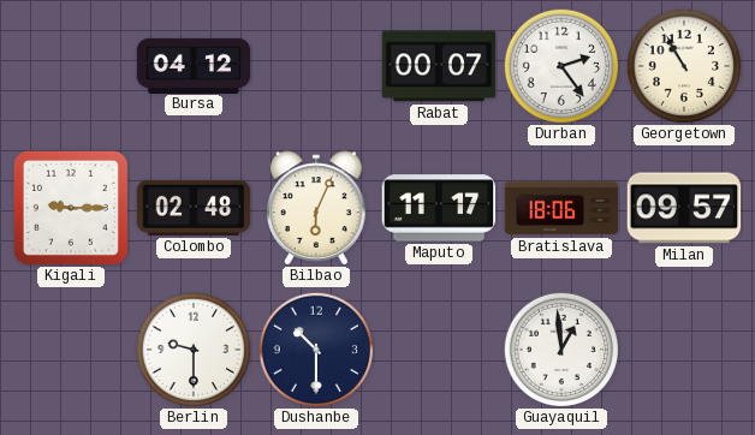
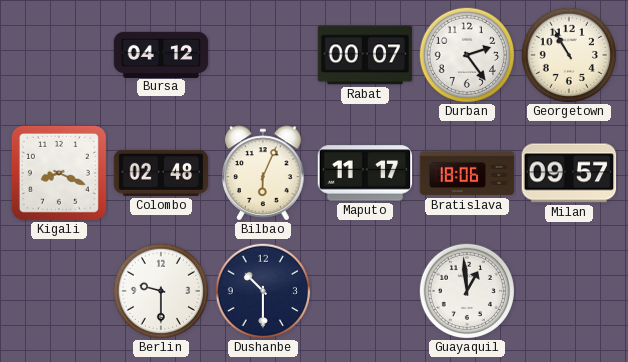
Kigali: 9:15 -> 8:19
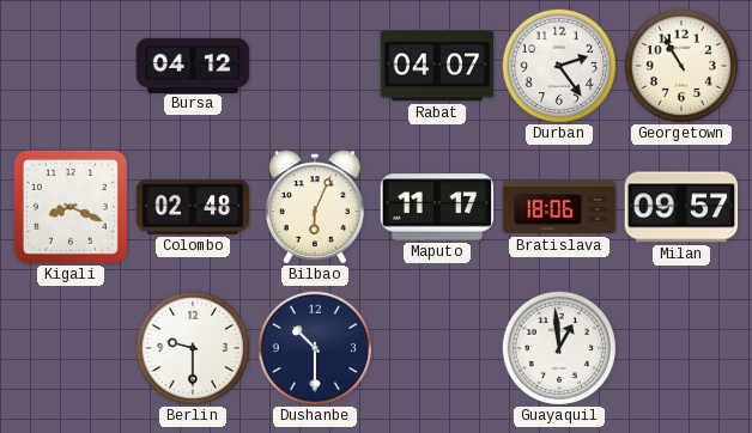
Rabat: 00:07 -> 04:07
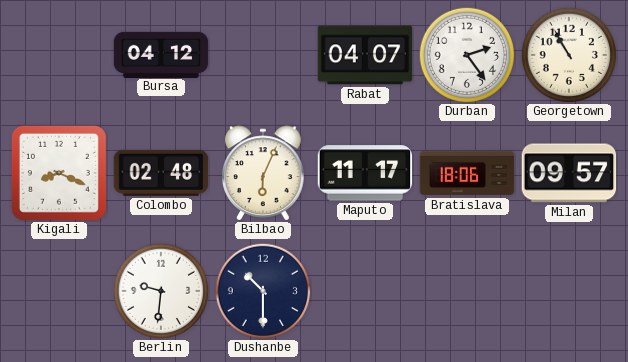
Berlin: 9:30 -> 9:31
Guayaquil: 12:59 -> none
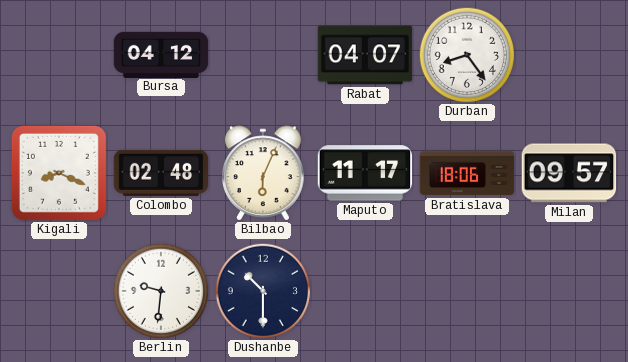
Durban: 2:24 -> 8:24
Georgetown: 10:55 -> none
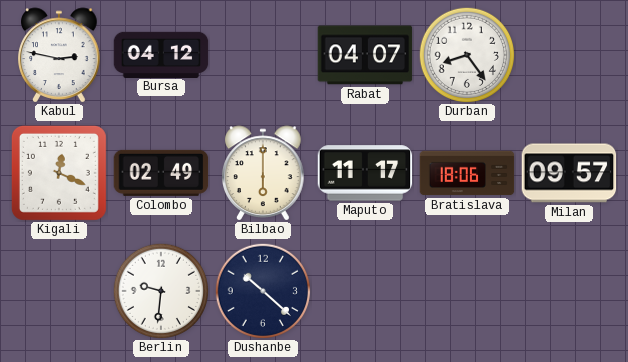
Kabul: none -> 2:47
Kigali: 8:19 -> 12:19
Colombo: 02:48 -> 02:49
Bilbao: 6:04 -> 6:00
Dushanbe: 10:30 -> 10:22
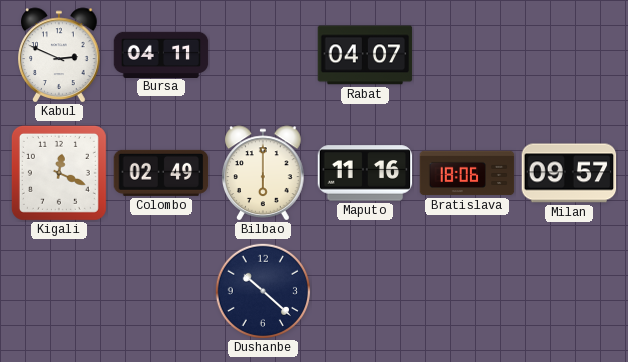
Kabul: 2:47 -> 2:49
Bursa: 04:12 -> 04:11
Durban: 8:24 -> none
Maputo: 11:17 -> 11:16
Berlin: 9:31 -> none
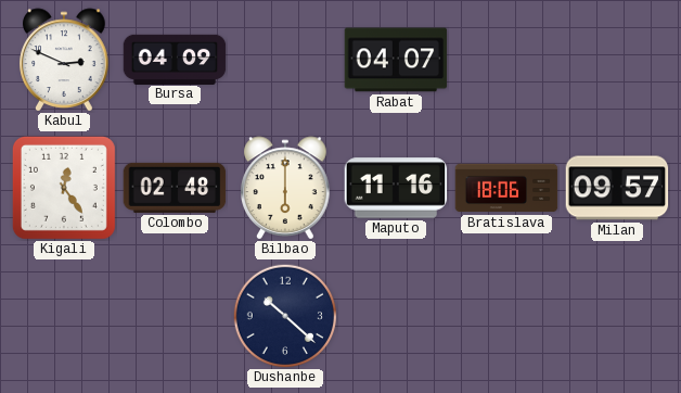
Bursa: 04:11 -> 04:09
Kigali: 12:19 -> 12:24
Colombo: 02:49 -> 02:48
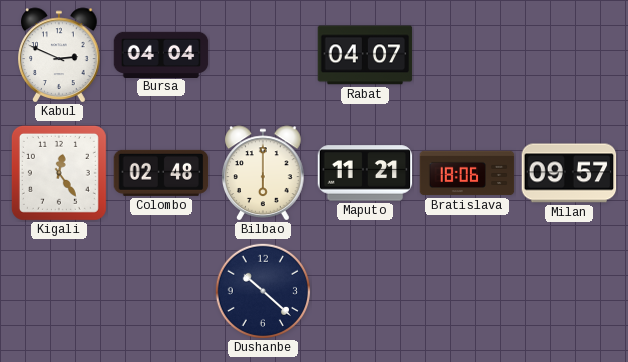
Bursa: 04:09 -> 04:04
Maputo: 11:16 -> 11:21
